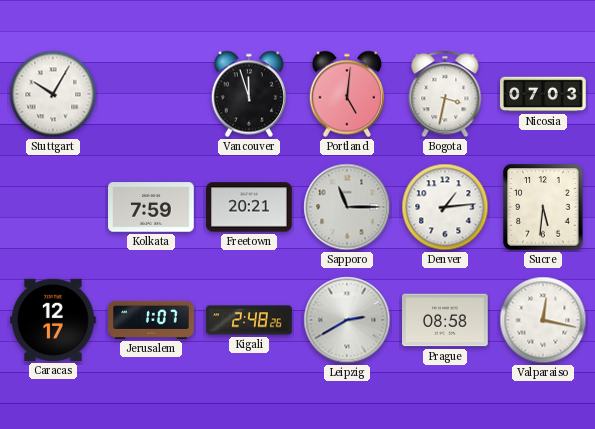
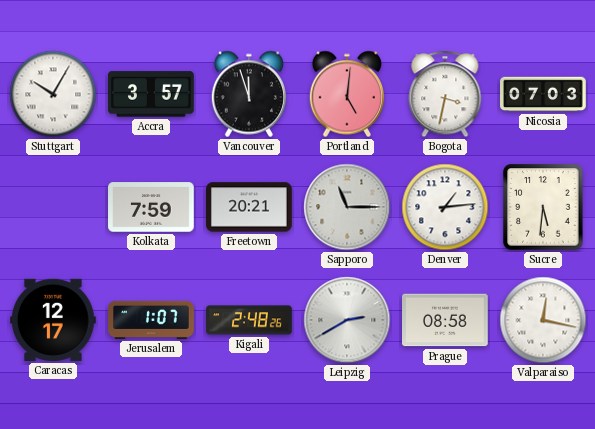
Accra: none -> 3:57
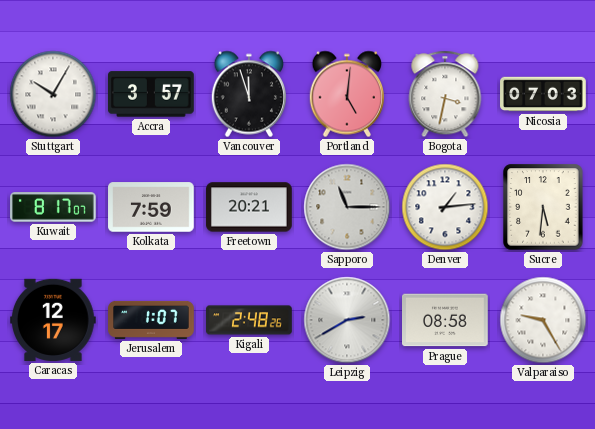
Kuwait: none -> 8:17
Valparaiso: 12:17 -> 9:25
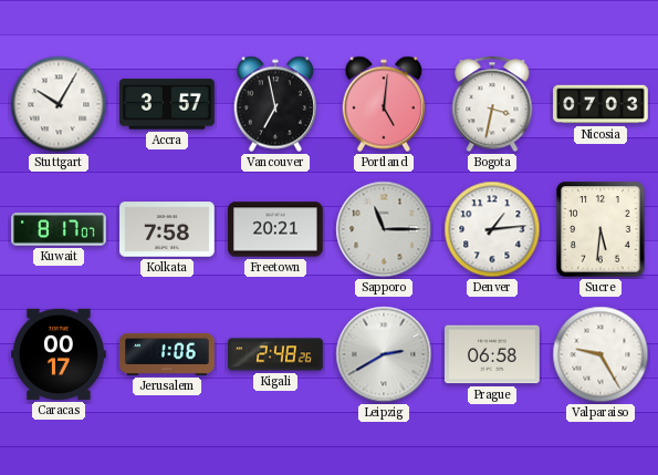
Vancouver: 11:57 -> 6:58
Kolkata: 7:59 -> 7:58
Caracas: 12:17 -> 00:17
Jerusalem: 1:07 -> 1:06
Prague: 08:58 -> 06:58
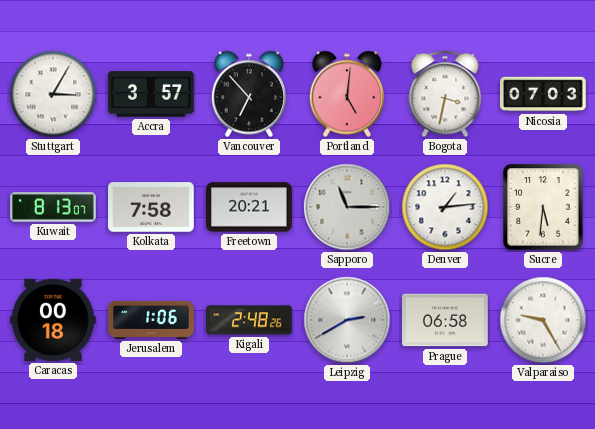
Stuttgart: 10:05 -> 3:05
Vancouver: 6:58 -> 6:53
Kuwait: 8:17 -> 8:13
Caracas: 00:17 -> 00:18
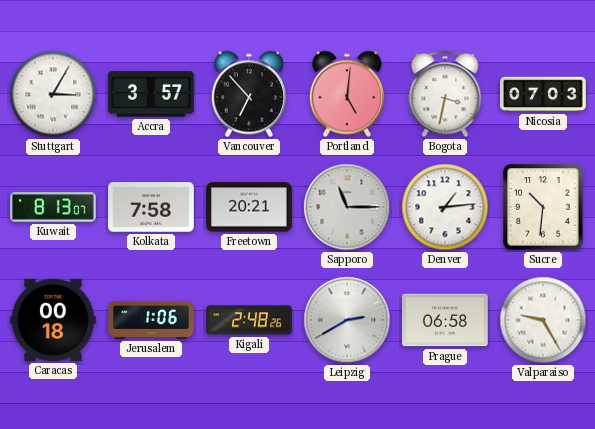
Sucre: 5:31 -> 10:31
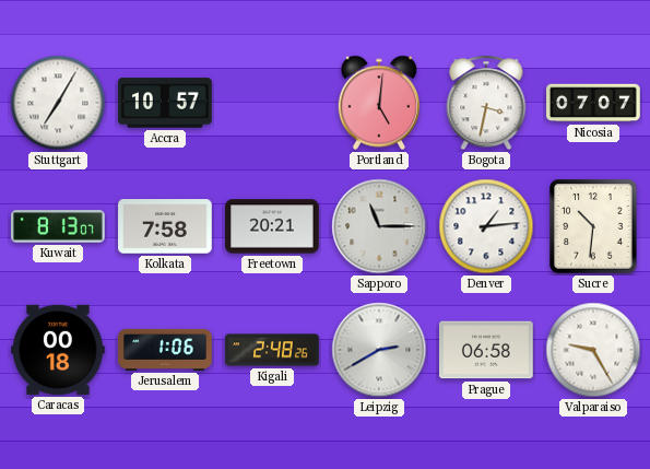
Stuttgart: 3:05 -> 7:05
Accra: 3:57 -> 10:57
Vancouver: 6:53 -> none
Nicosia: 07:03 -> 07:07
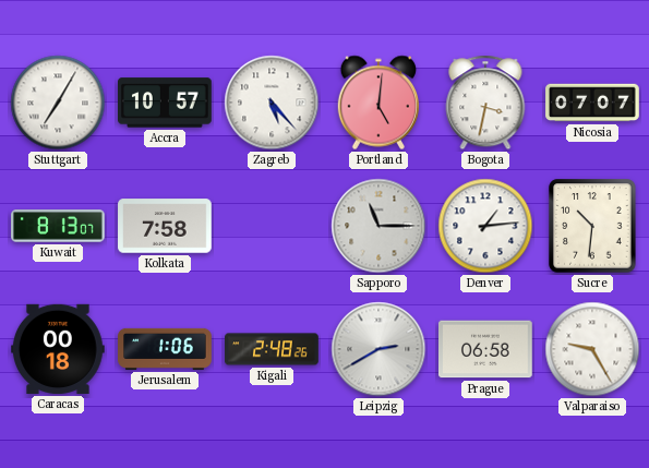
Zagreb: none -> 5:23
Freetown: 20:21 -> none
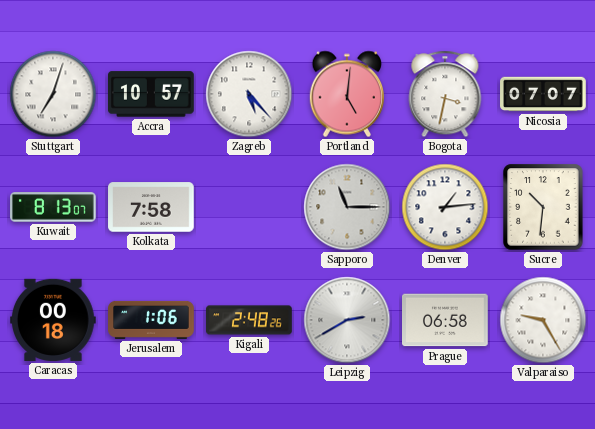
Stuttgart: 7:05 -> 7:03
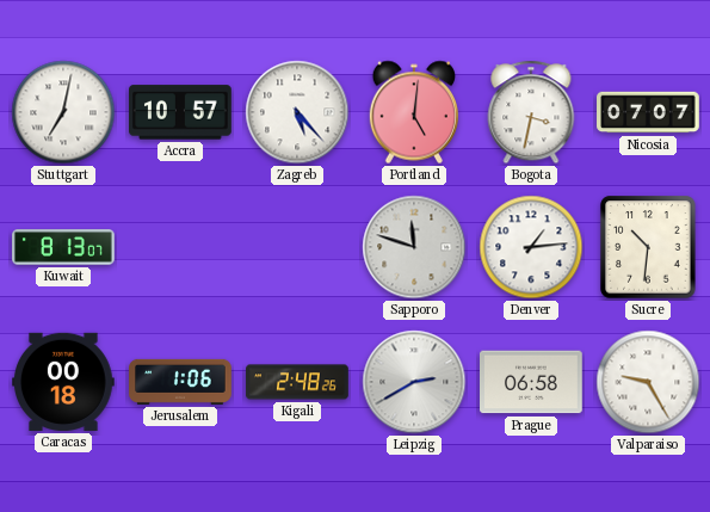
Stuttgart: 7:03 -> 7:02
Kolkata: 7:58 -> none
Sapporo: 11:15 -> 11:48
